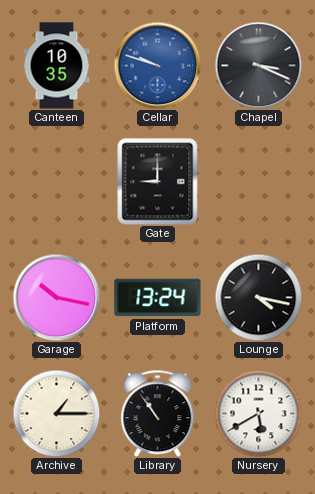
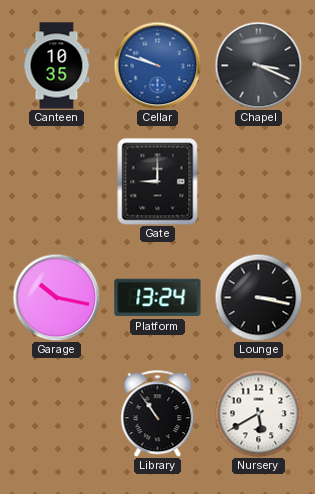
Lounge: 4:17 -> 3:17
Archive: 1:15 -> none
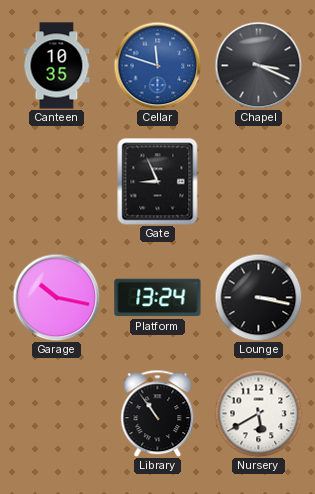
Cellar: 9:48 -> 11:48
Gate: 9:00 -> 8:56
